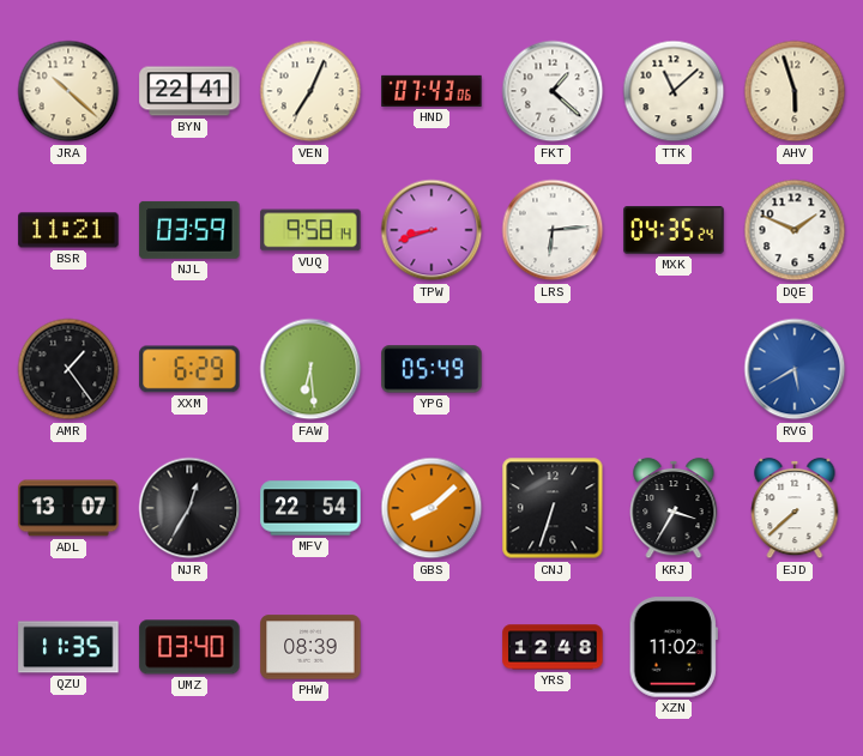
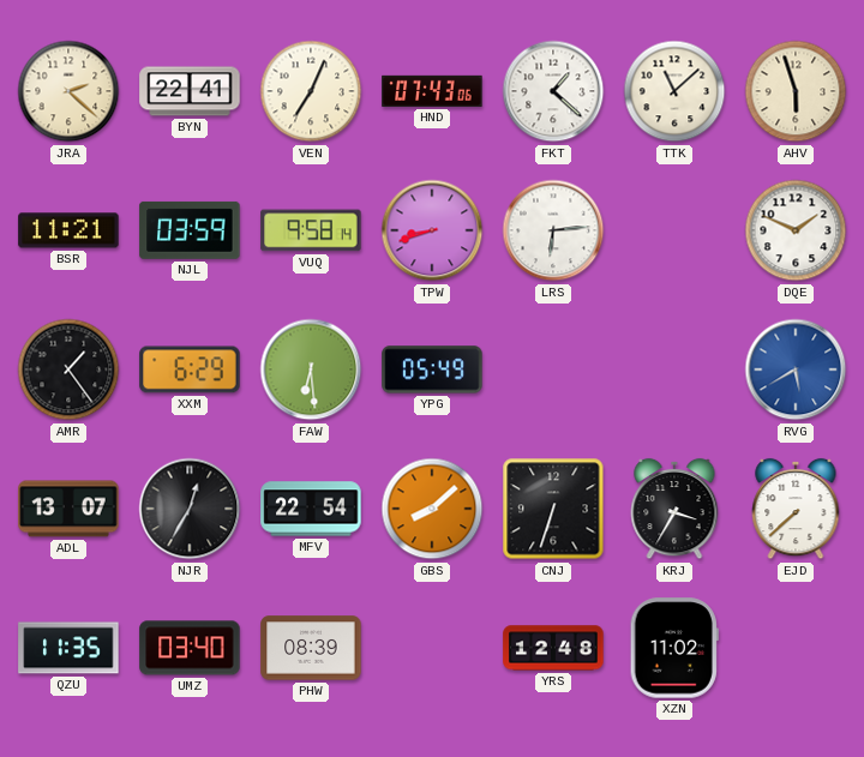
JRA: 10:22 -> 2:22
MXK: 04:35 -> none
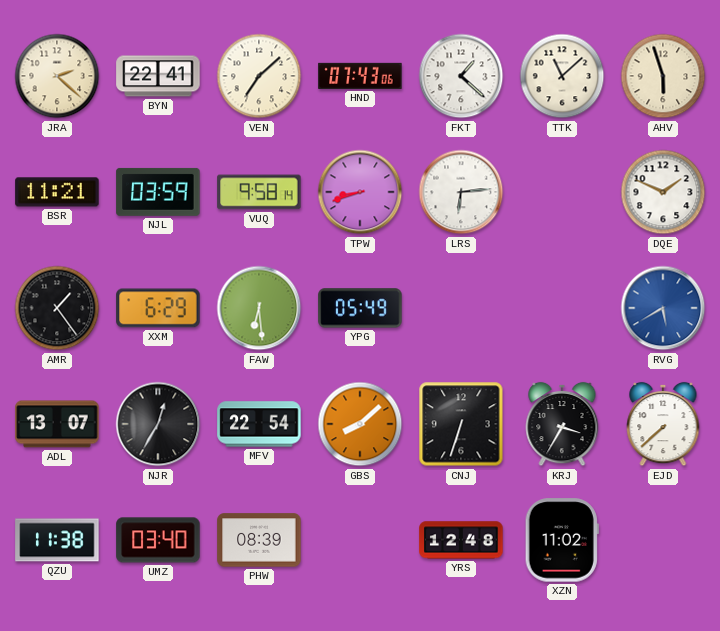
VEN: 7:04 -> 7:08
QZU: 11:35 -> 11:38
